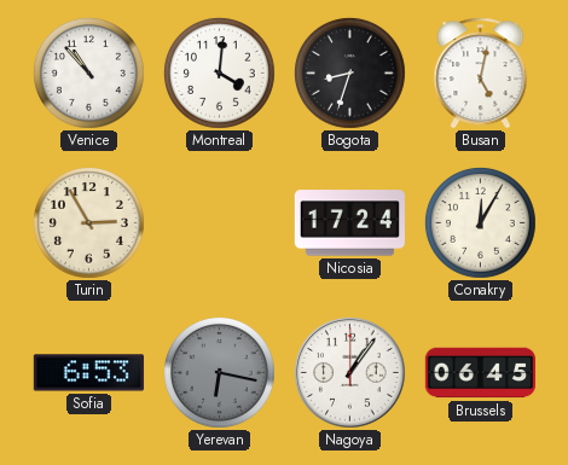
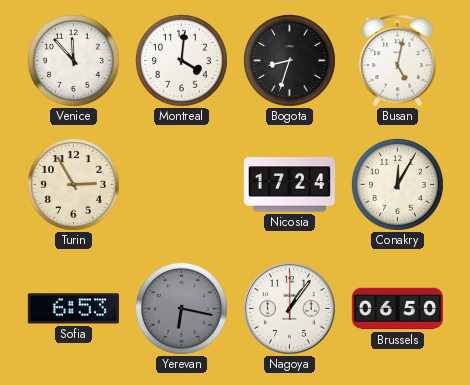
Venice: 10:53 -> 11:53
Brussels: 06:45 -> 06:50
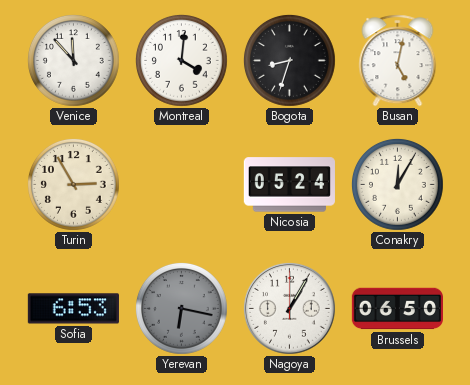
Nicosia: 17:24 -> 05:24
Nagoya: 1:06 -> 1:05
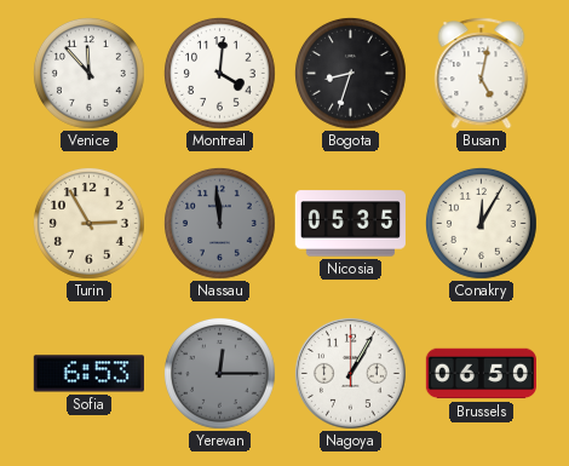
Nassau: none -> 11:59
Nicosia: 05:24 -> 05:35
Yerevan: 6:17 -> 12:15
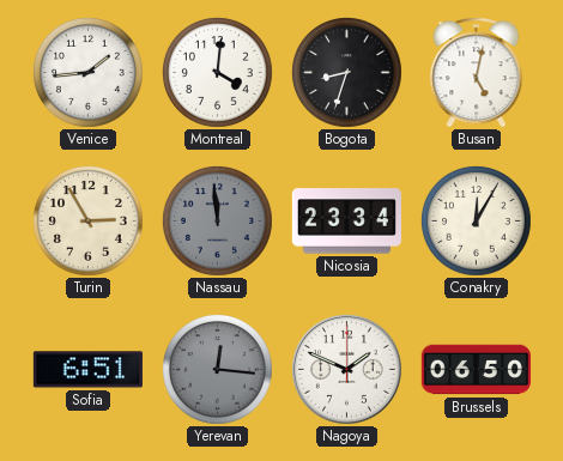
Venice: 11:53 -> 1:44
Nicosia: 05:35 -> 23:34
Sofia: 6:53 -> 6:51
Yerevan: 12:15 -> 12:16
Nagoya: 1:05 -> 1:49
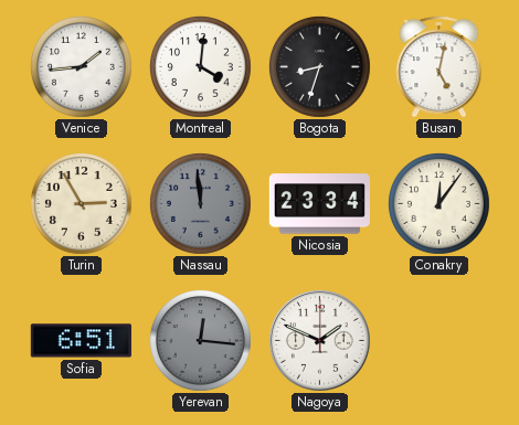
Conakry: 12:05 -> 12:06
Brussels: 06:50 -> none
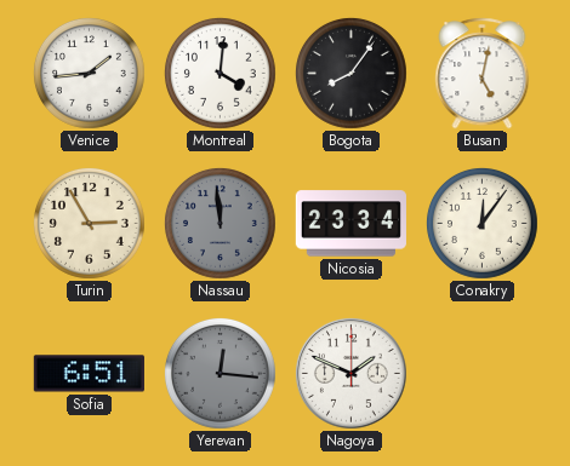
Bogota: 8:33 -> 8:06
